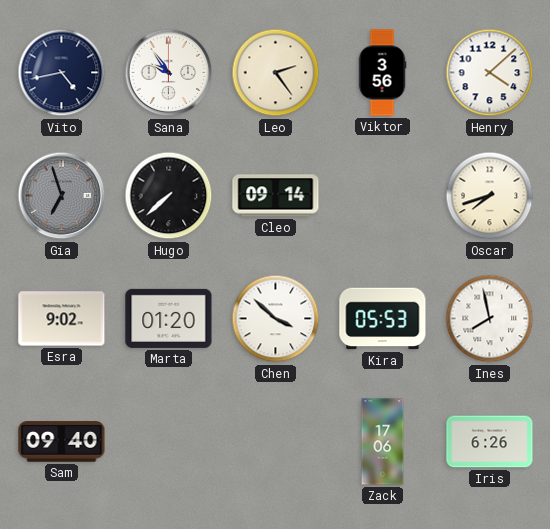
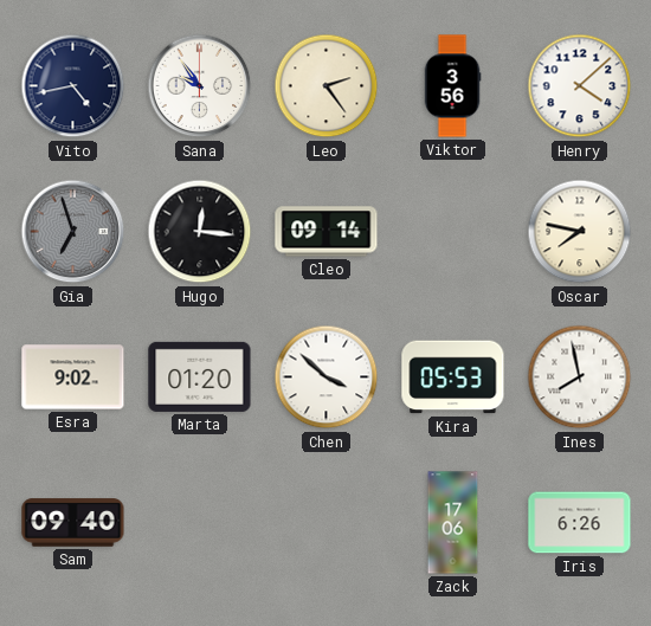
Hugo: 7:38 -> 12:16
Oscar: 7:42 -> 7:47
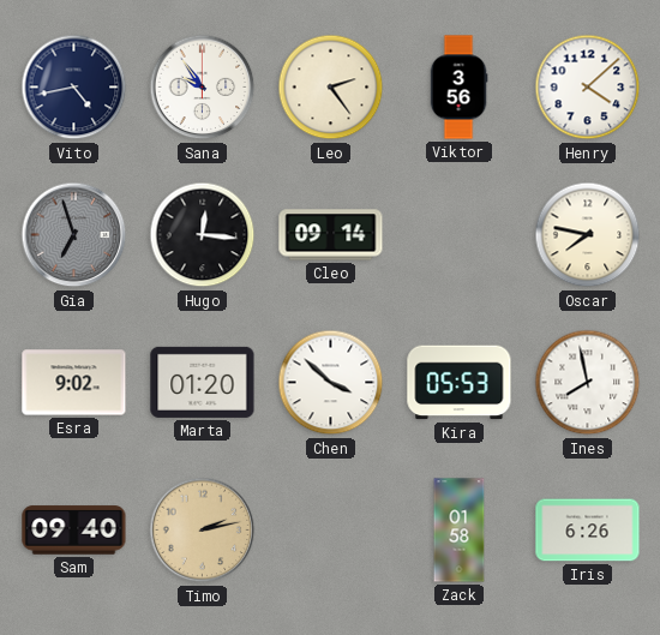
Timo: none -> 2:13
Zack: 17:06 -> 01:58
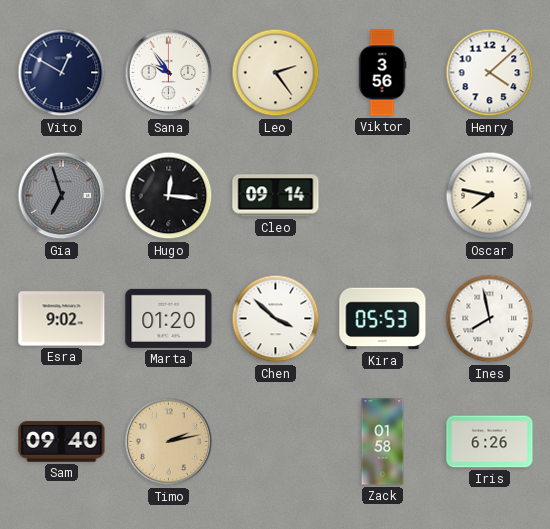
Vito: 4:43 -> 12:50
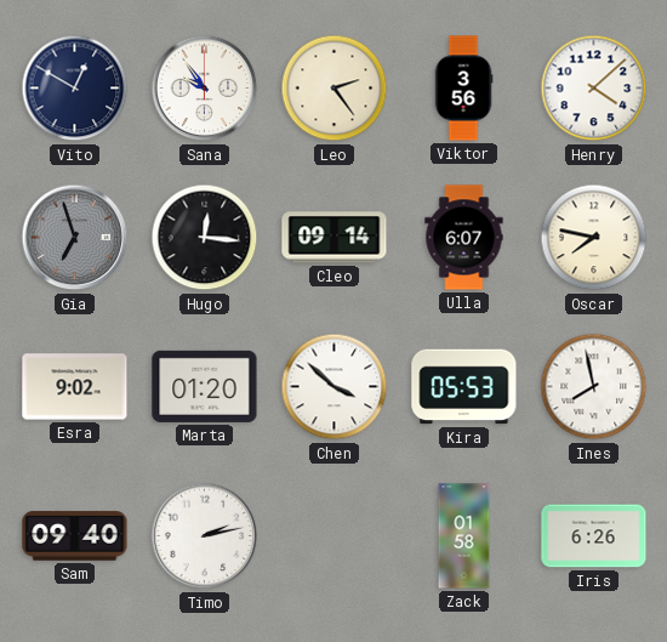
Ulla: none -> 6:07
Timo dial: champagne -> white
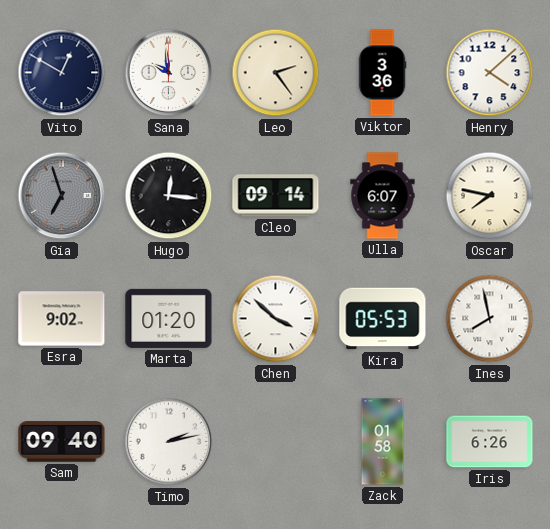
Sana: 9:54 -> 9:59
Viktor: 3:56 -> 3:36
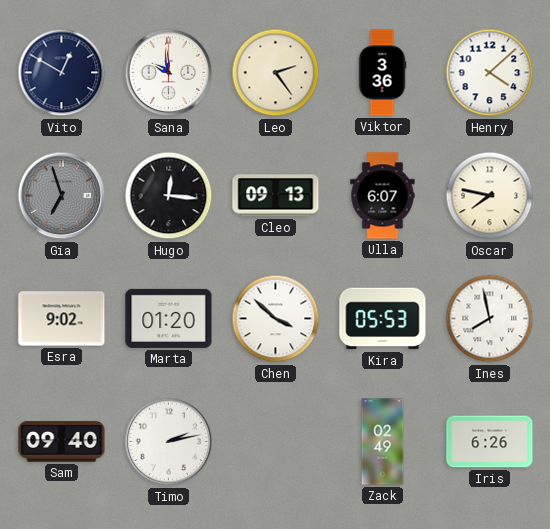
Cleo: 09:14 -> 09:13
Zack: 01:58 -> 02:49
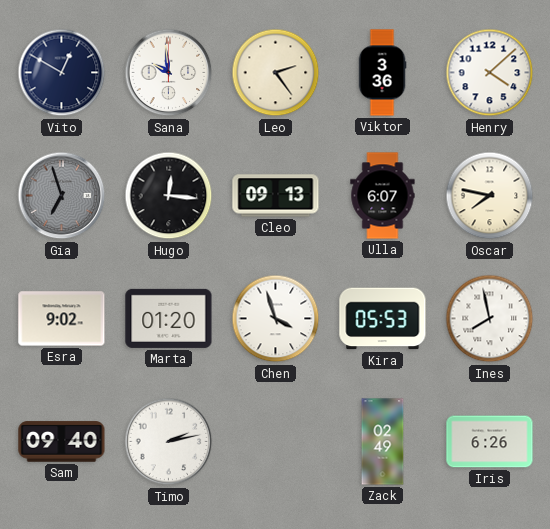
Chen: 3:52 -> 3:57
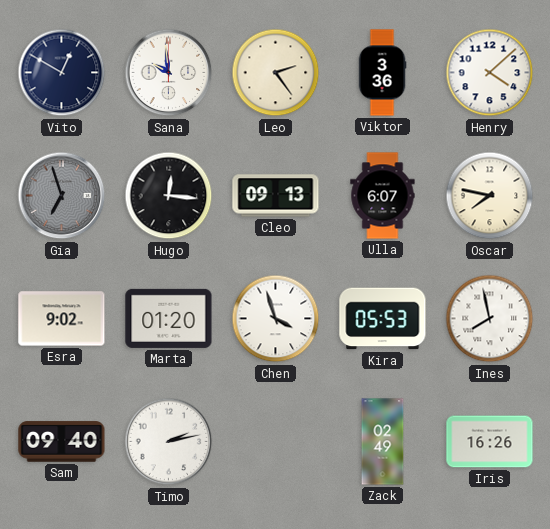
Iris: 6:26 -> 16:26
